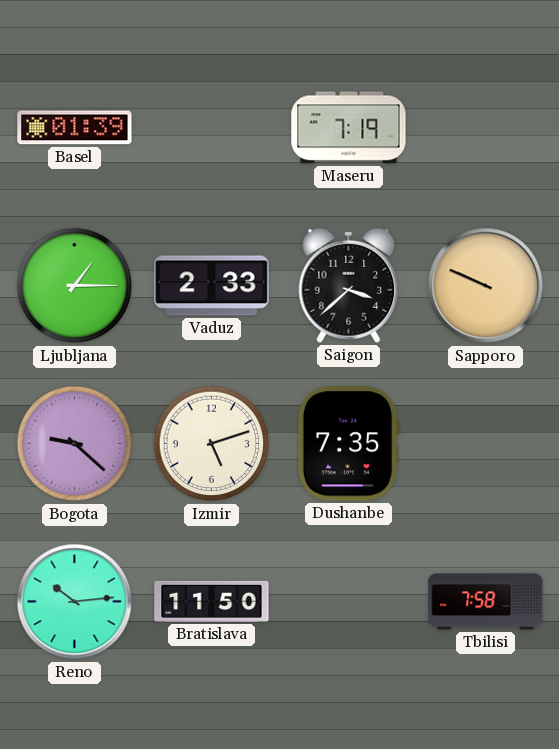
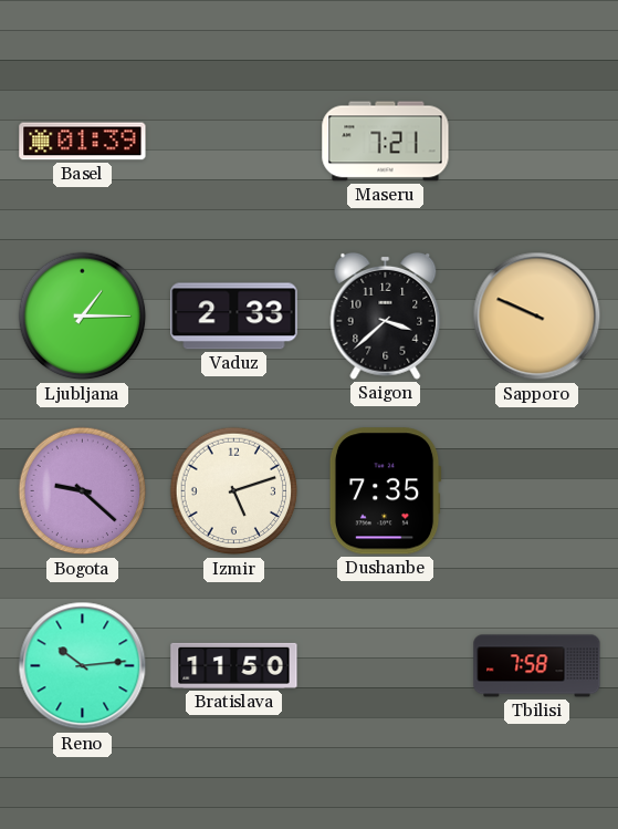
Maseru: 7:19 -> 7:21
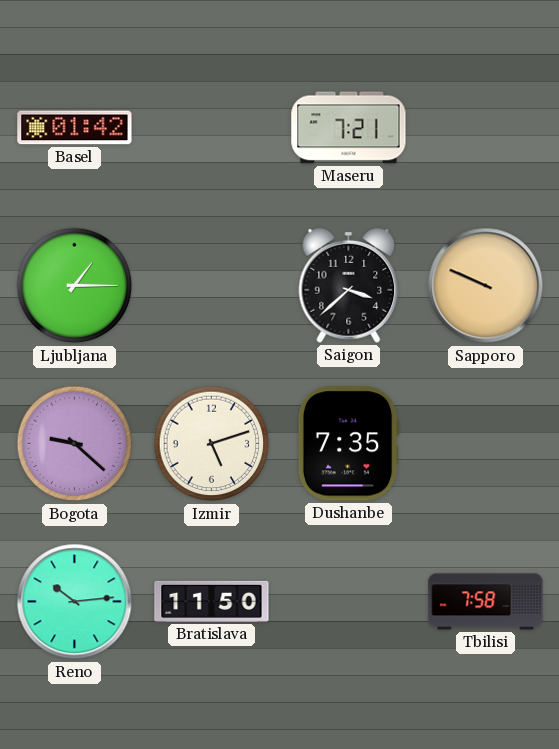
Basel: 01:39 -> 01:42
Vaduz: 2:33 -> none
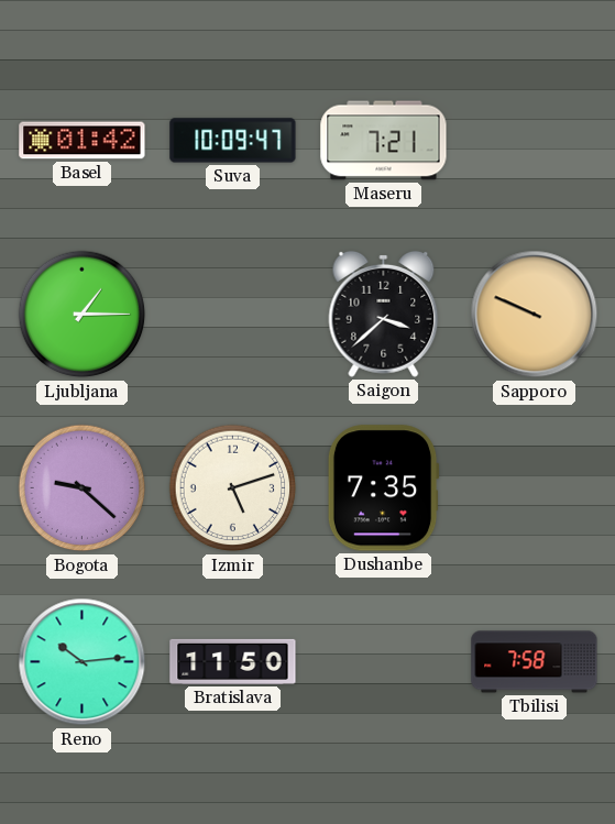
Suva: none -> 10:09
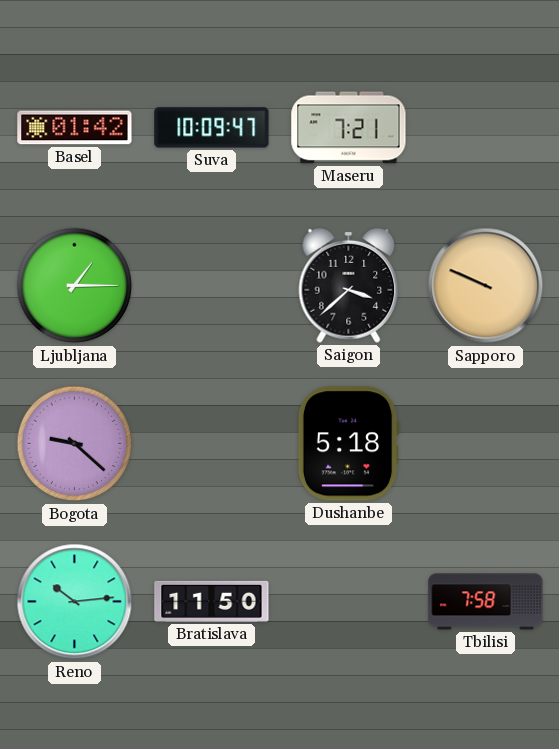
Izmir: 5:12 -> none
Dushanbe: 7:35 -> 5:18
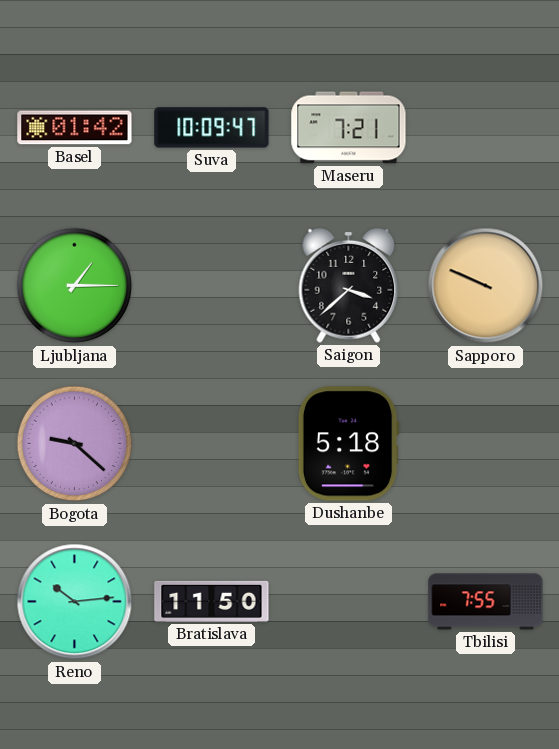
Tbilisi: 7:58 -> 7:55
